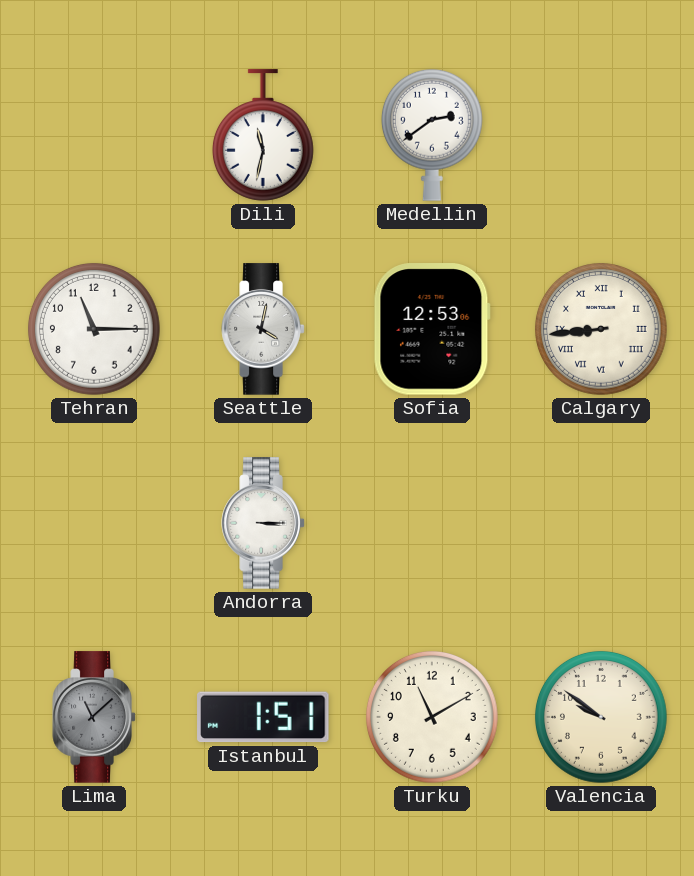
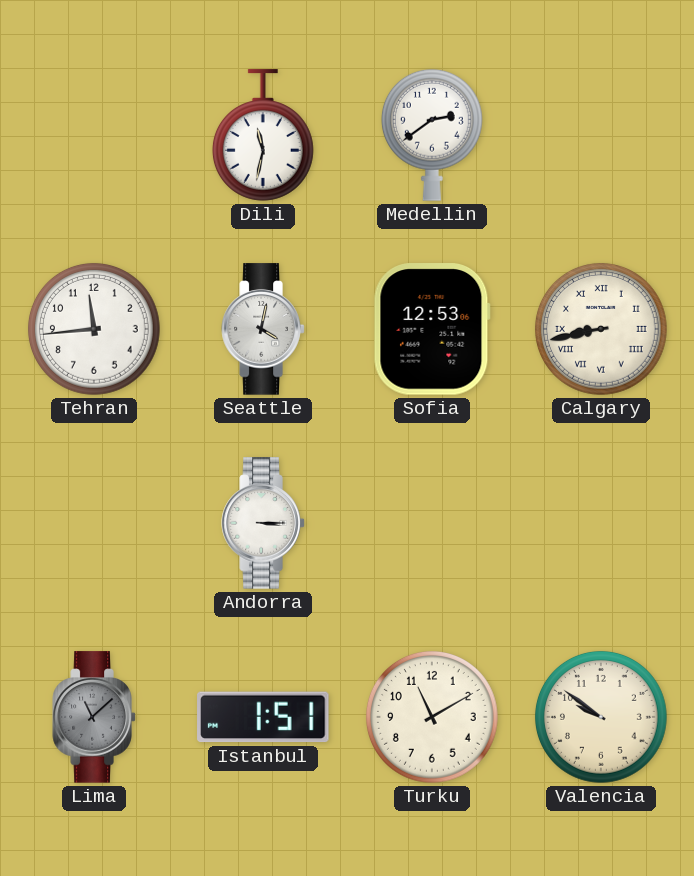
Tehran: 11:15 -> 11:44
Calgary: 8:44 -> 8:43
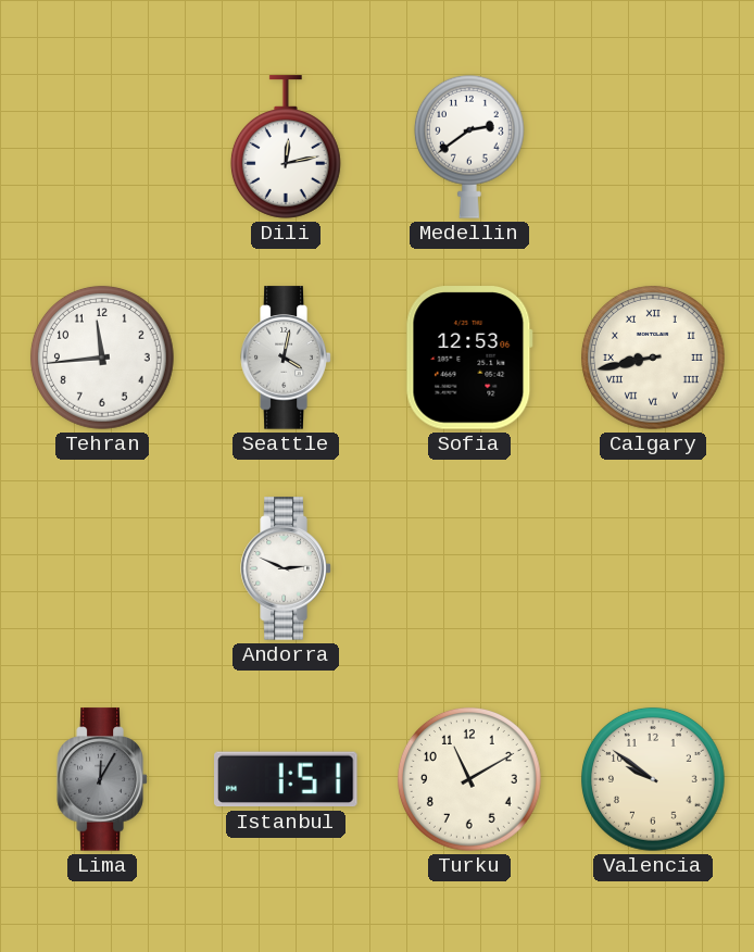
Dili: 11:32 -> 12:13
Andorra: 3:15 -> 2:49
Lima: 11:08 -> 12:05
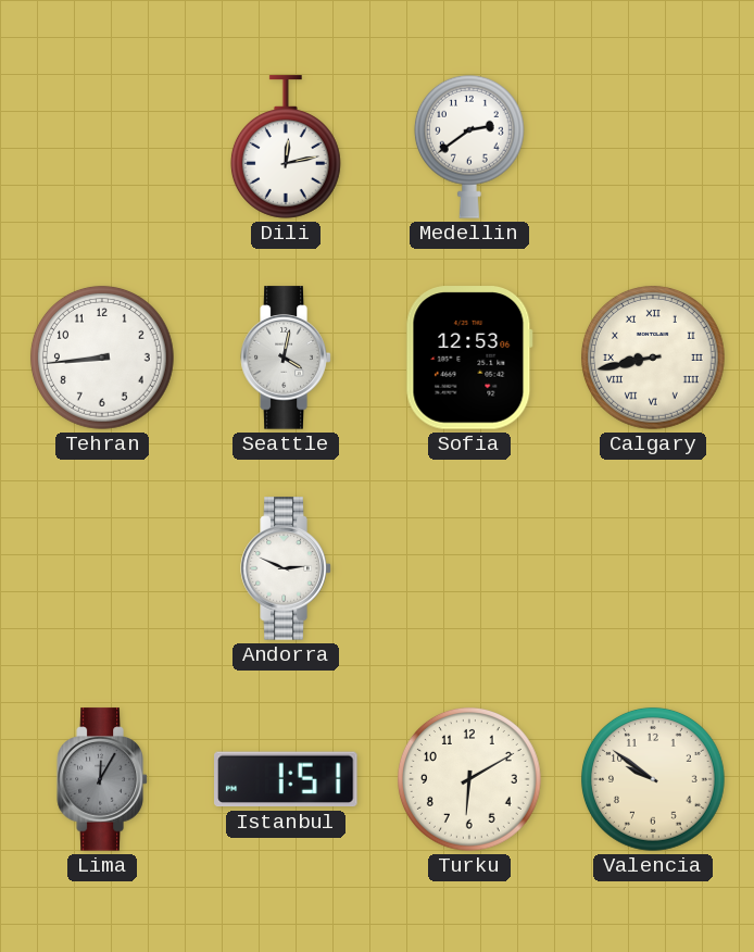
Tehran: 11:44 -> 8:44
Turku: 11:10 -> 6:10
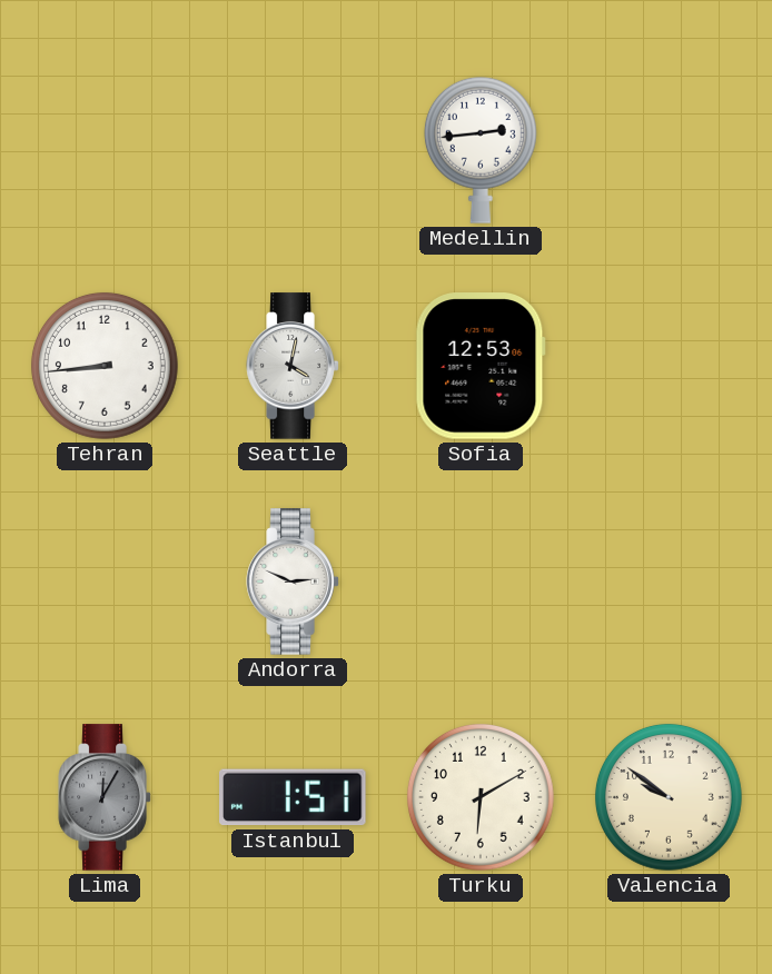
Dili: 12:13 -> none
Medellin: 2:39 -> 2:44
Calgary: 8:43 -> none
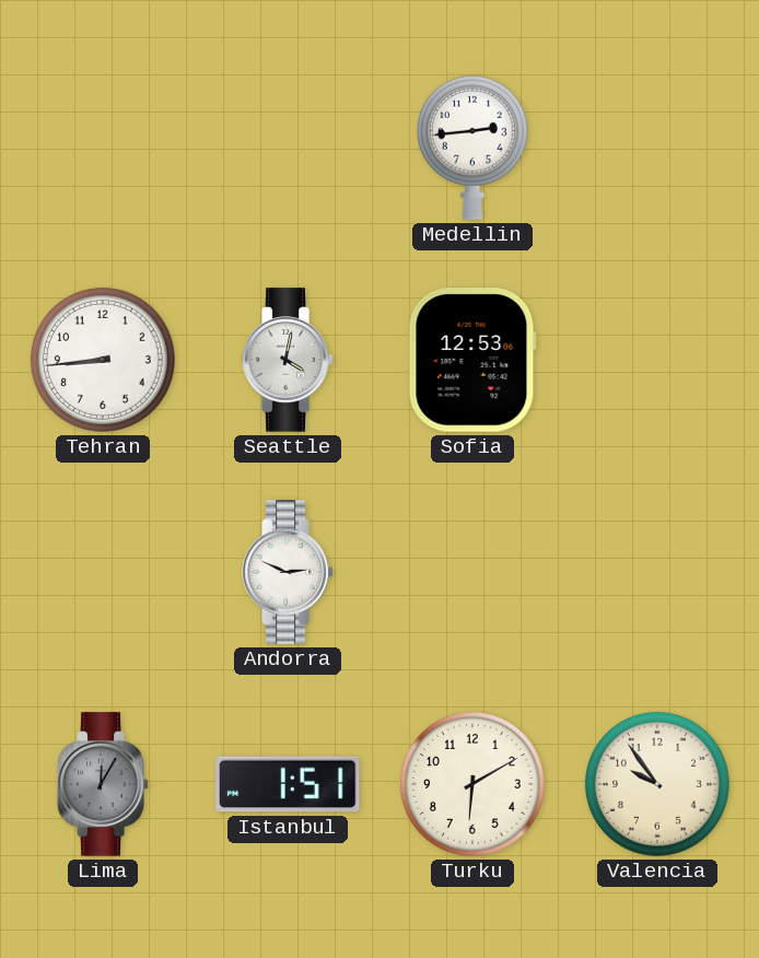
Valencia: 9:51 -> 9:54
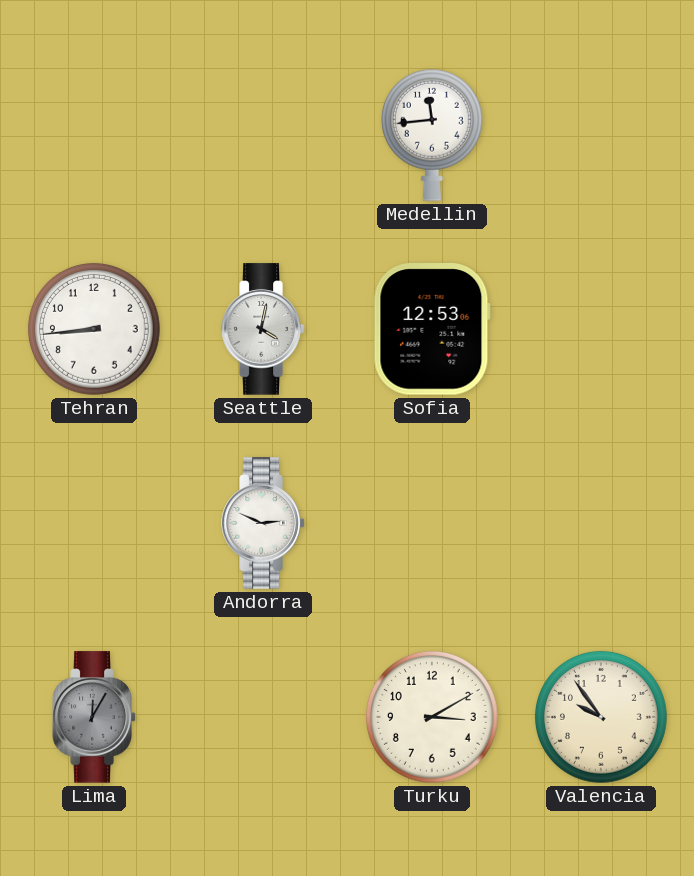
Medellin: 2:44 -> 11:44
Istanbul: 1:51 -> none
Turku: 6:10 -> 3:10
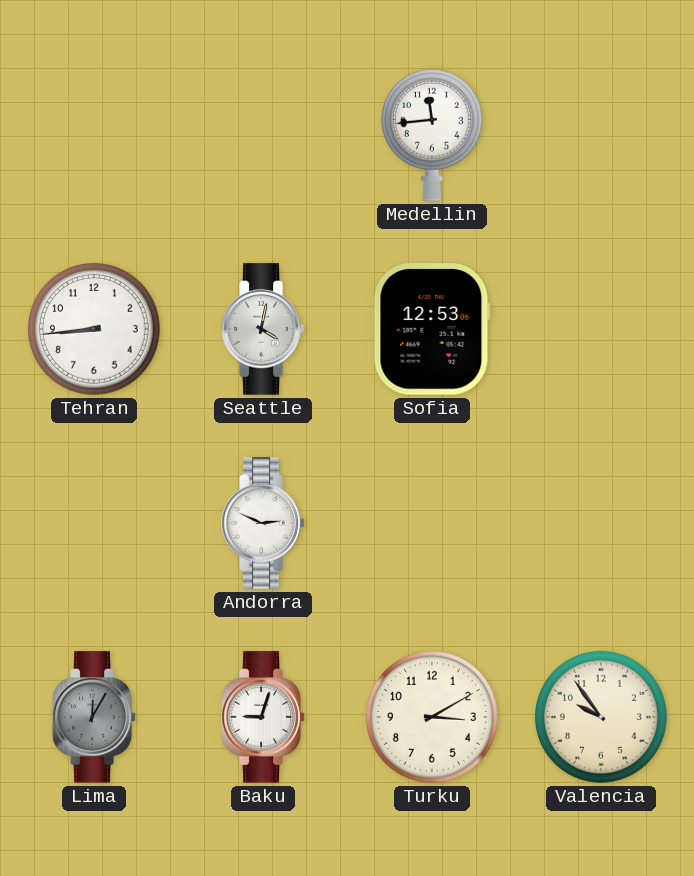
Baku: none -> 9:03
